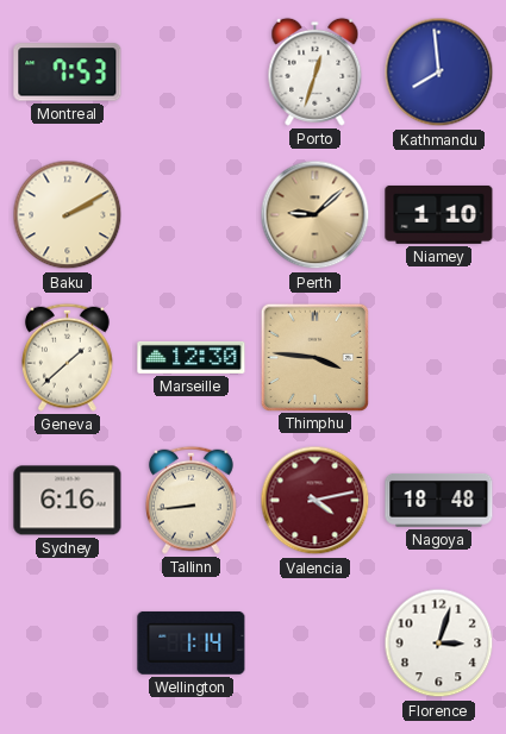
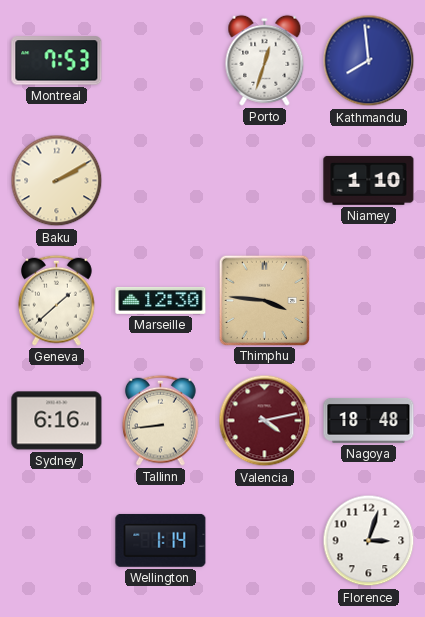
Perth: 9:08 -> none
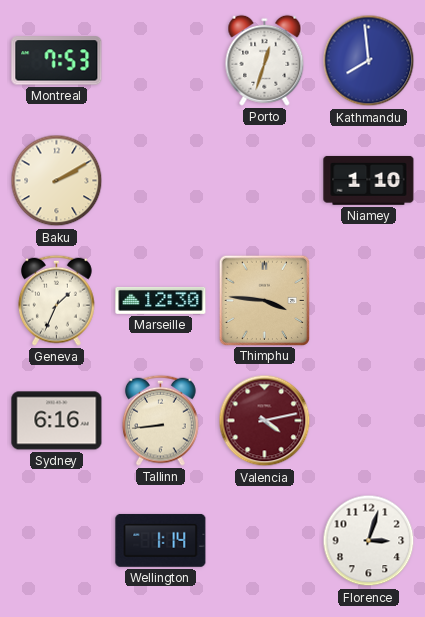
Geneva: 1:38 -> 1:34
Nagoya: 18:48 -> none
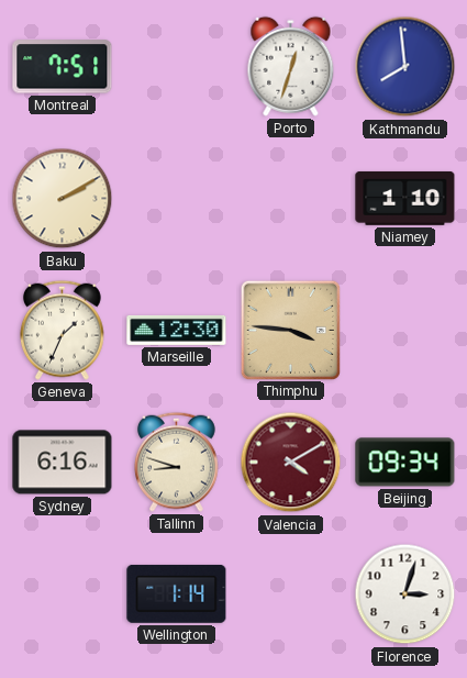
Montreal: 7:53 -> 7:51
Tallinn: 8:44 -> 8:48
Valencia: 4:13 -> 4:10
Beijing: none -> 09:34
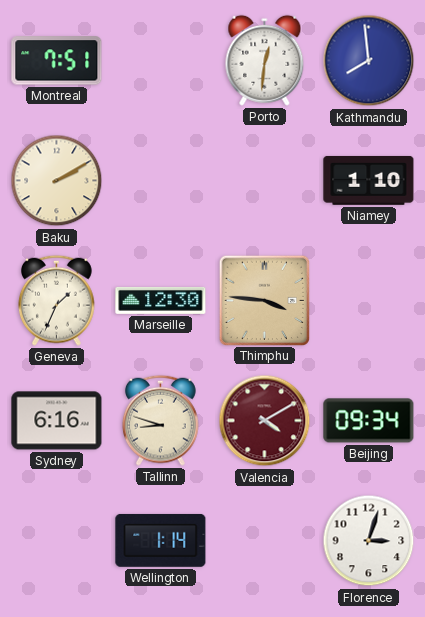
Porto: 12:33 -> 12:31
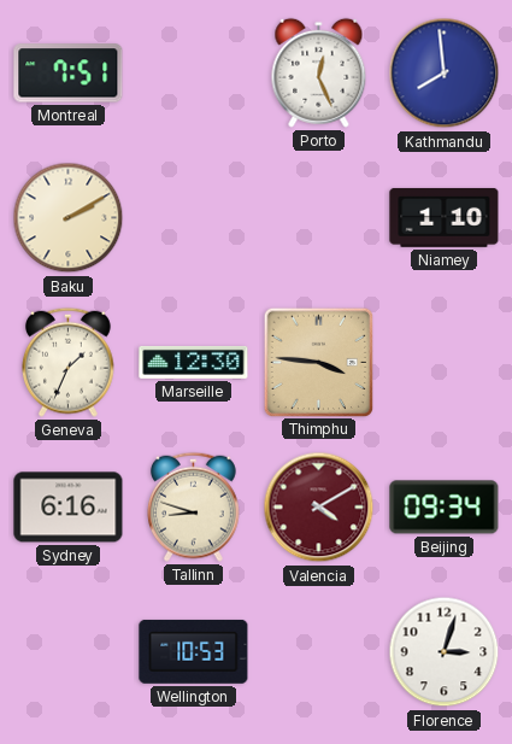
Porto: 12:31 -> 12:26
Wellington: 1:14 -> 10:53
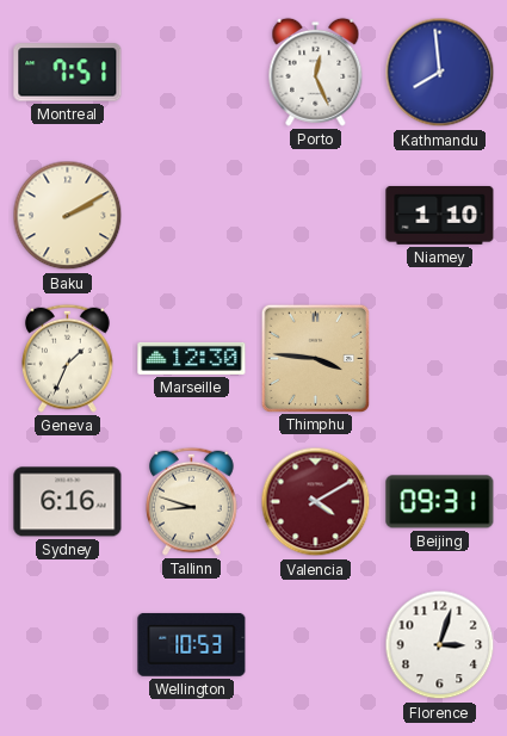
Beijing: 09:34 -> 09:31
